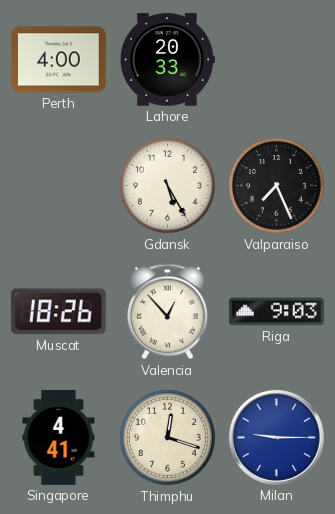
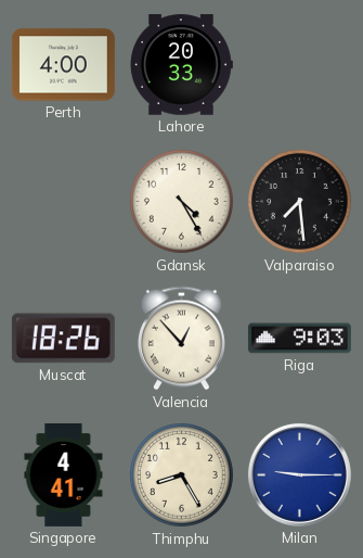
Gdansk: 5:25 -> 4:25
Valparaiso: 7:26 -> 7:29
Thimphu: 12:18 -> 8:25
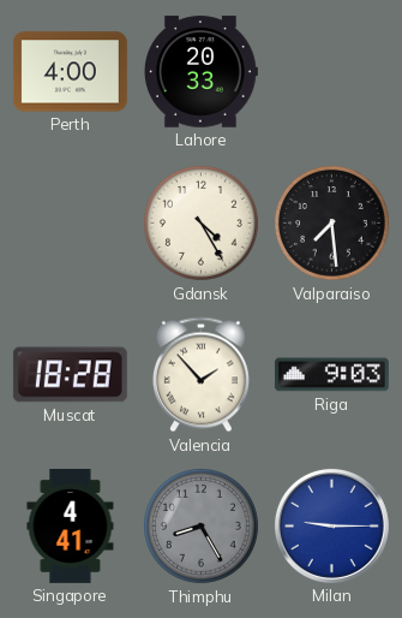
Muscat: 18:26 -> 18:28
Valencia: 12:53 -> 1:53
Thimphu dial: cream -> grey
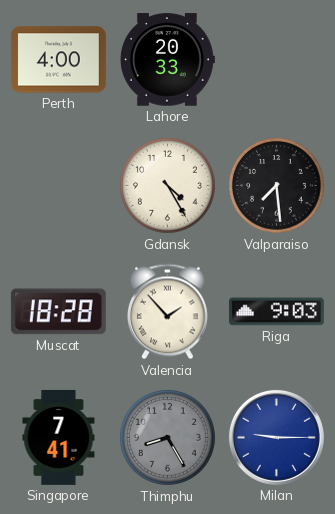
Singapore: 4:41 -> 7:41
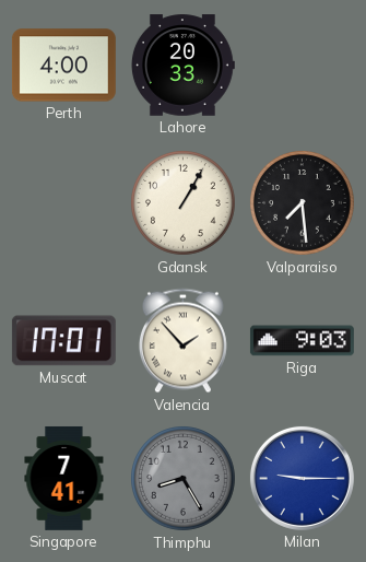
Gdansk: 4:25 -> 1:05
Muscat: 18:28 -> 17:01
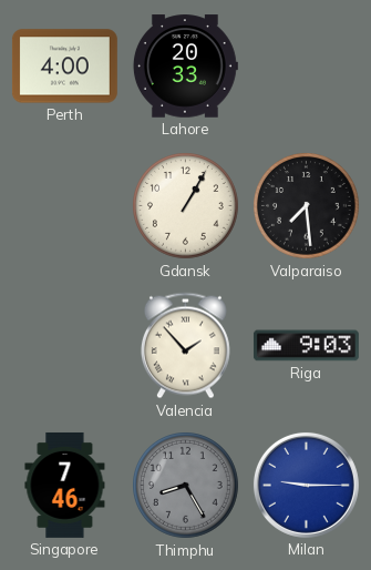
Muscat: 17:01 -> none
Singapore: 7:41 -> 7:46
